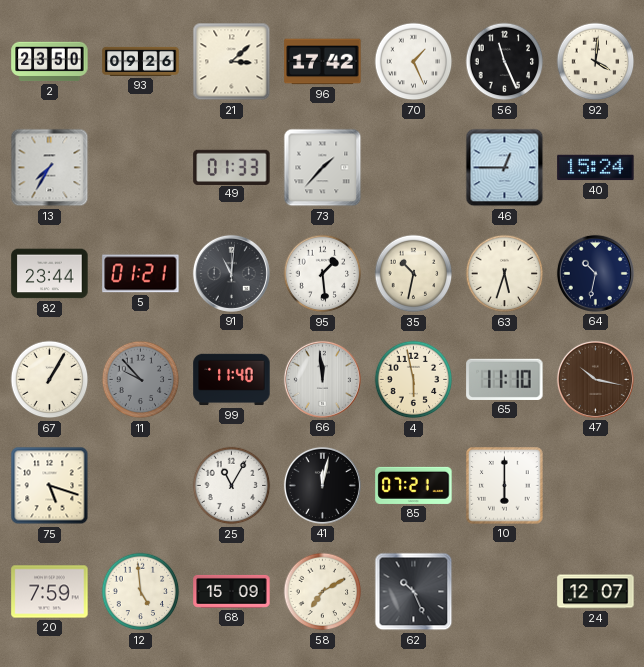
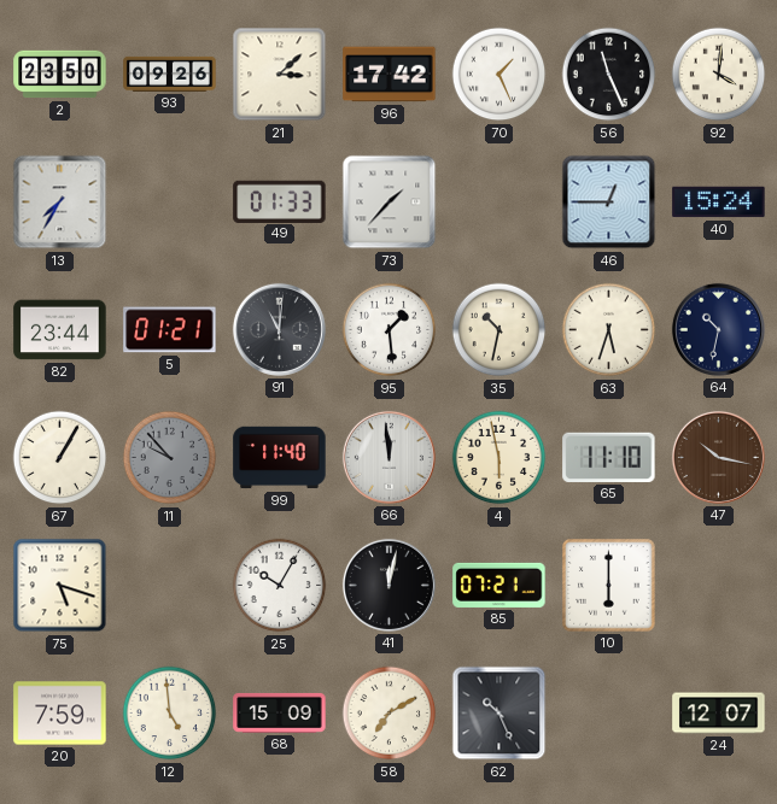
25: 11:05 -> 10:05
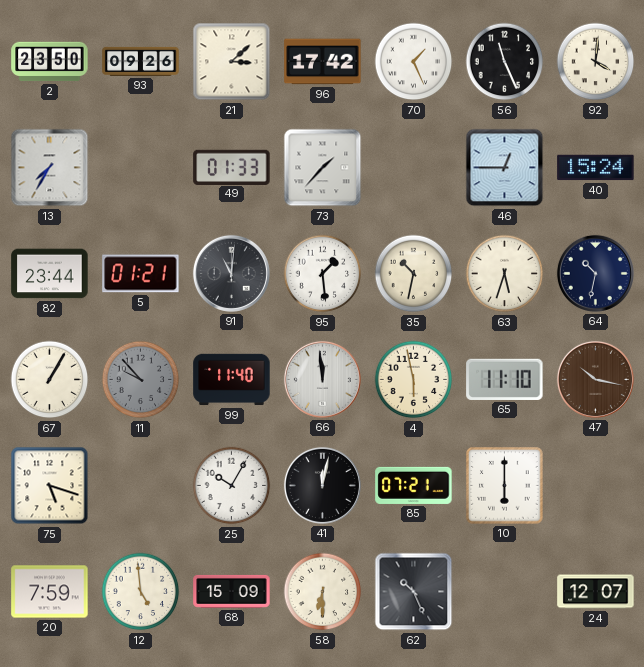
58: 7:10 -> 6:30
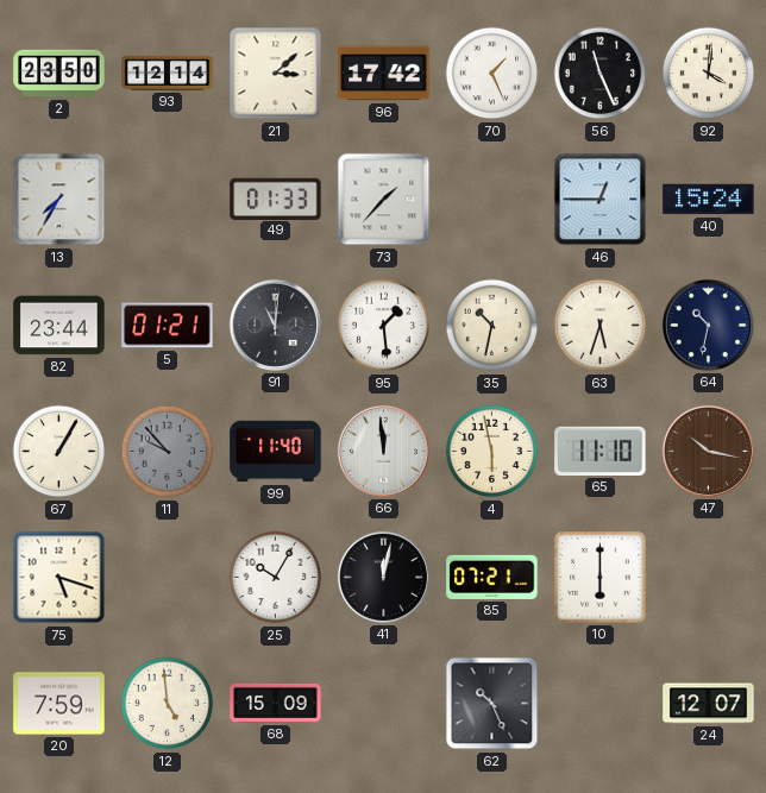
93: 09:26 -> 12:14
58: 6:30 -> none
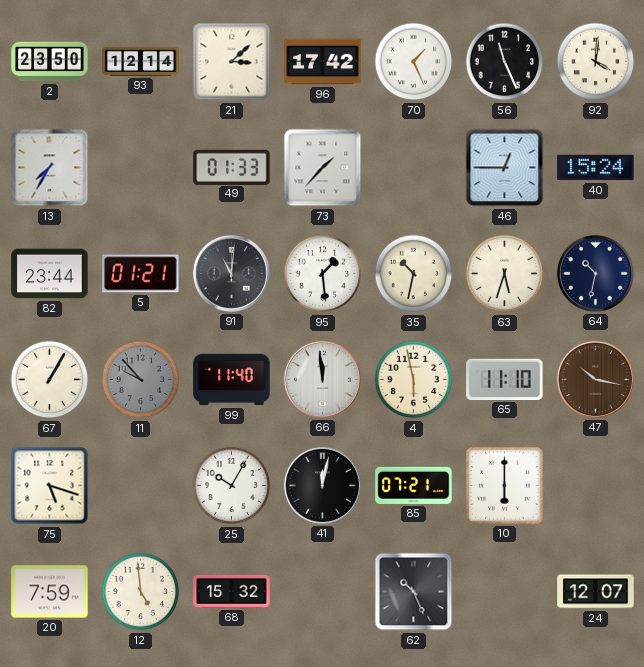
68: 15:09 -> 15:32
